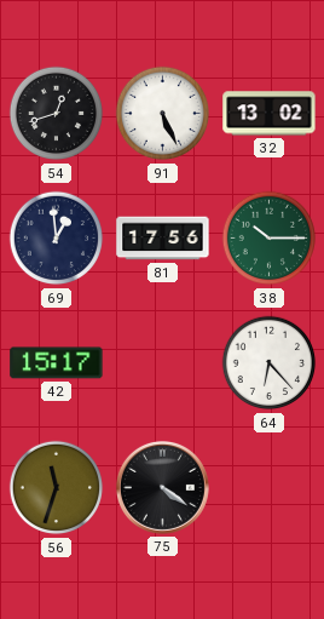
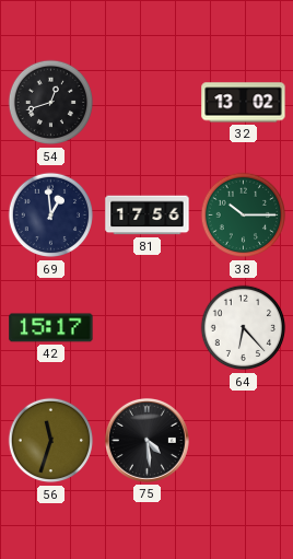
91: 5:26 -> none
75: 4:21 -> 4:29
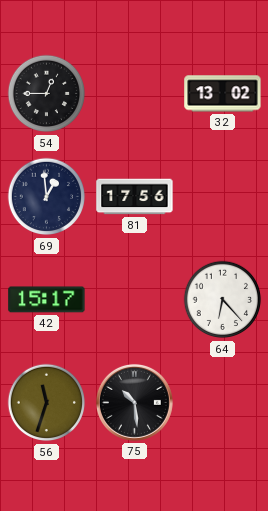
54: 12:42 -> 12:45
38: 10:15 -> none
75: 4:29 -> 10:29
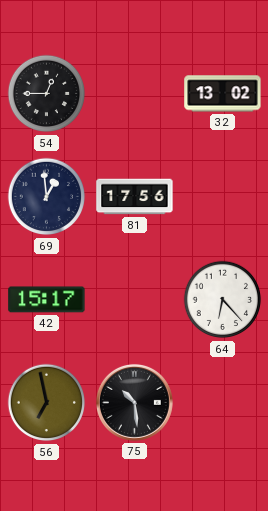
56: 11:33 -> 6:58
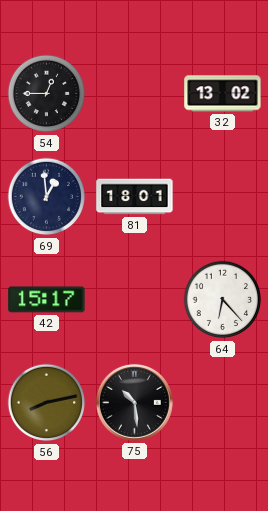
81: 17:56 -> 18:01
56: 6:58 -> 8:13
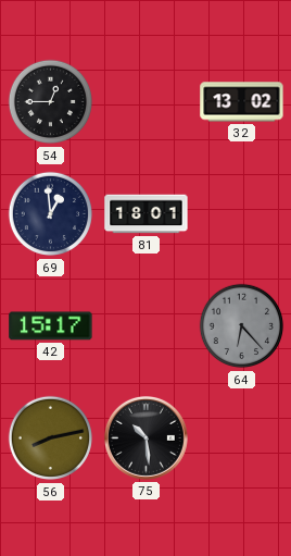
64 dial: white -> grey
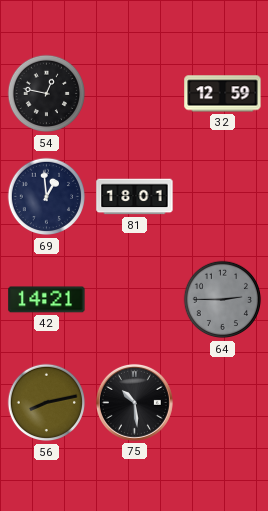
54: 12:45 -> 12:47
32: 13:02 -> 12:59
42: 15:17 -> 14:21
64: 6:23 -> 2:45
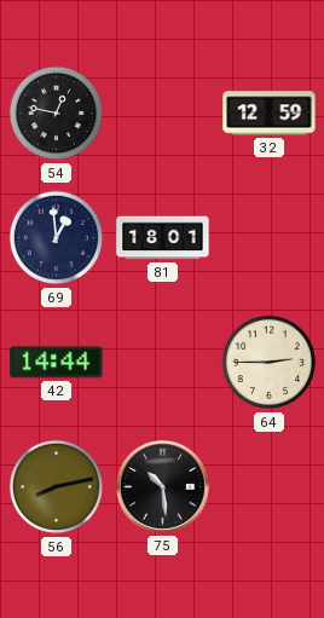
42: 14:21 -> 14:44
64 dial: grey -> cream
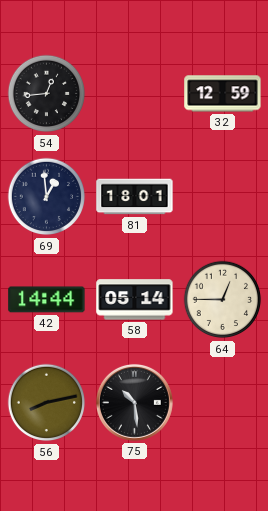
54: 12:47 -> 12:44
58: none -> 05:14
64: 2:45 -> 12:45
